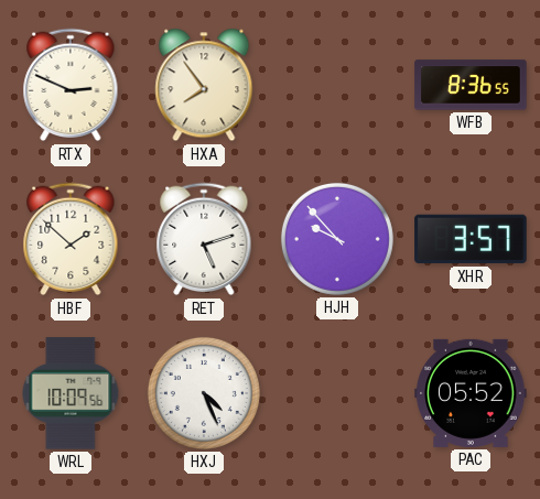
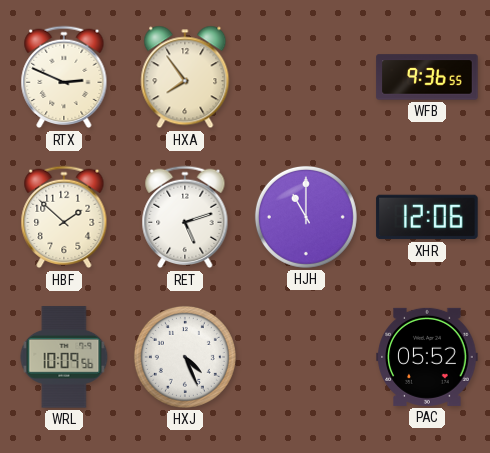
WFB: 8:36 -> 9:36
HJH: 9:53 -> 11:00
XHR: 3:57 -> 12:06
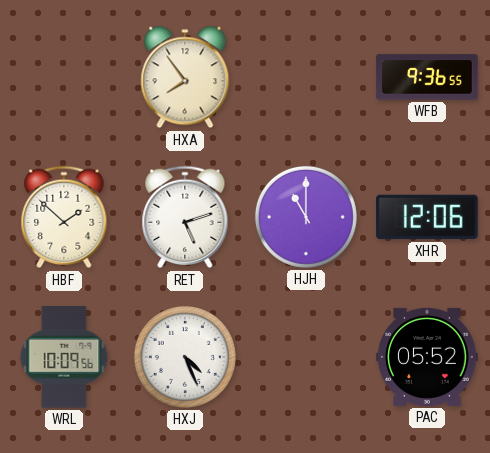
RTX: 2:49 -> none
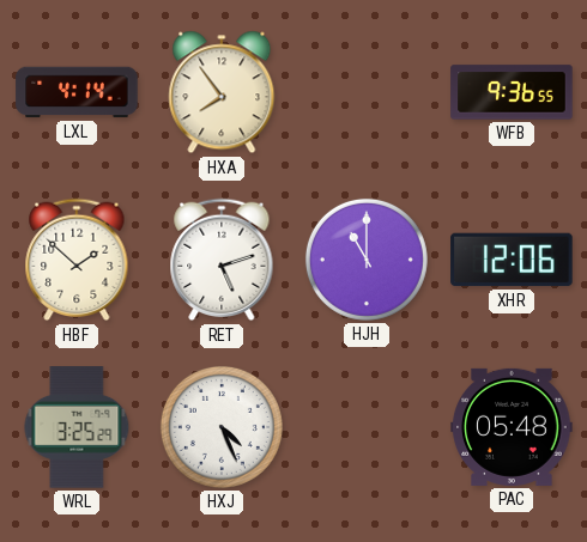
LXL: none -> 4:14
WRL: 10:09 -> 3:25
PAC: 05:52 -> 05:48
